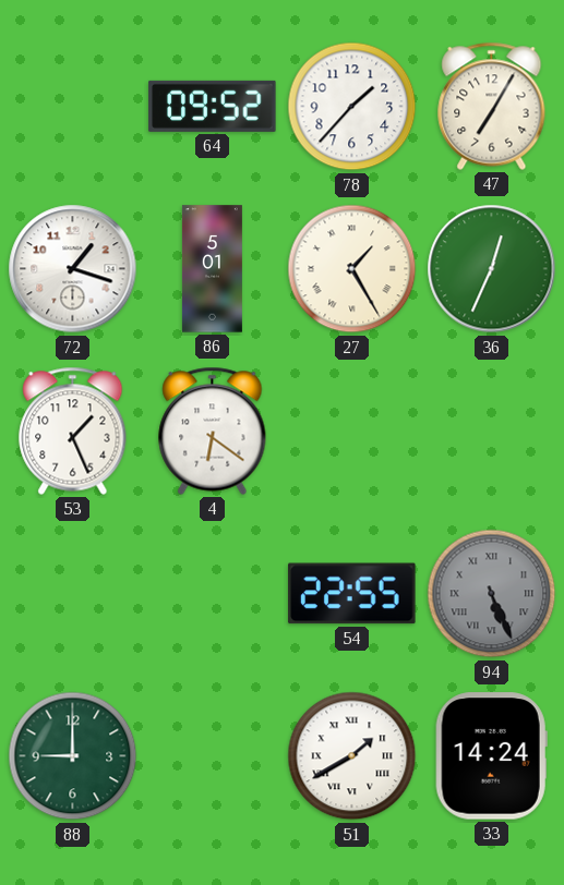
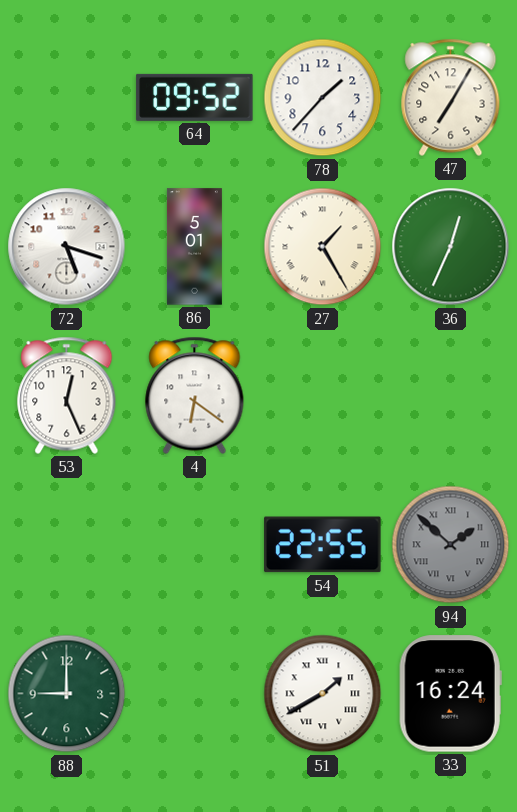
72: 1:18 -> 5:18
53: 1:26 -> 12:26
94: 5:26 -> 1:52
33: 14:24 -> 16:24
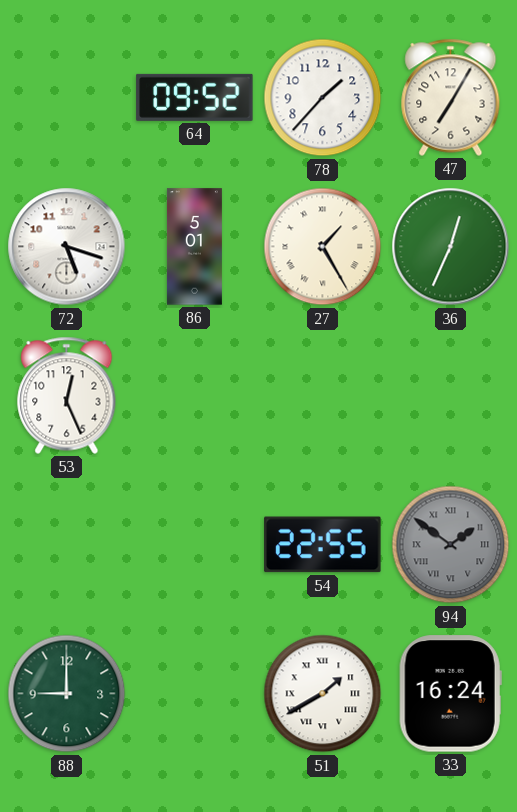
4: 6:21 -> none
94: 1:52 -> 1:51
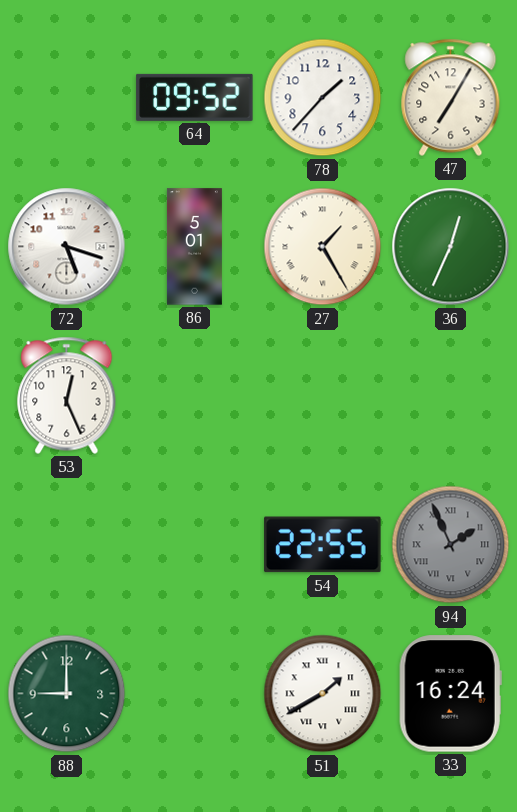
94: 1:51 -> 1:56
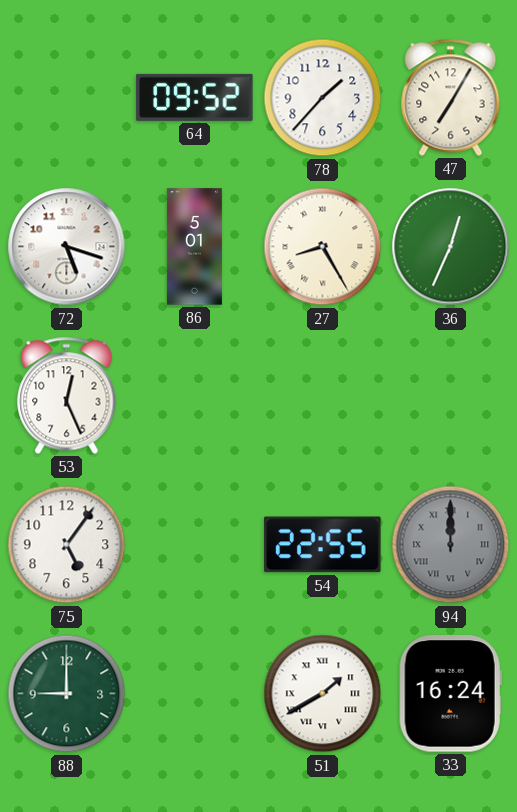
27: 1:25 -> 8:25
75: none -> 5:06
94: 1:56 -> 12:00
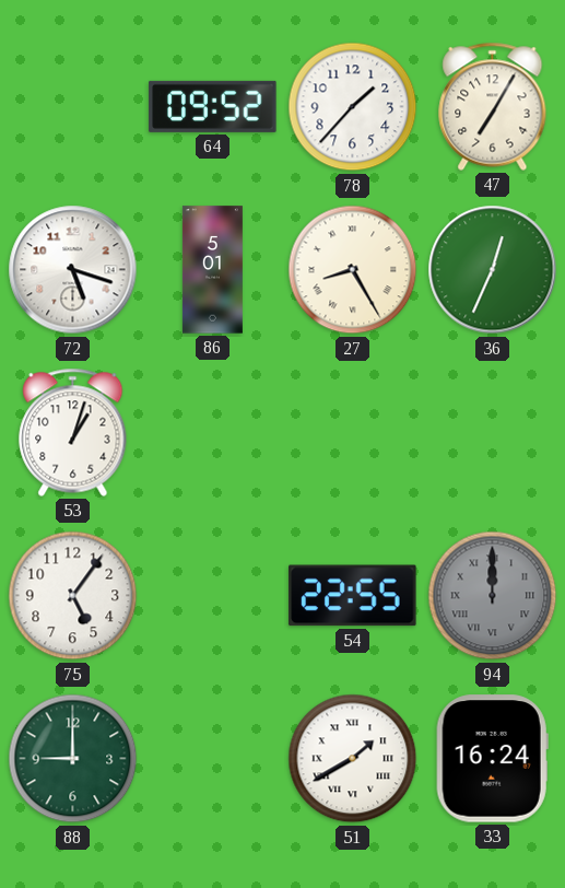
53: 12:26 -> 1:03
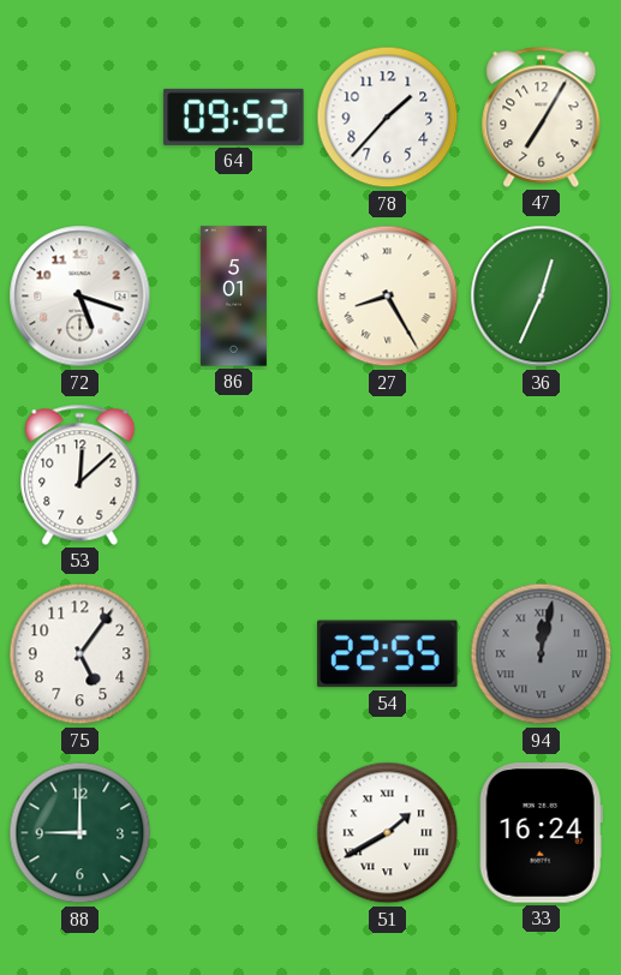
53: 1:03 -> 12:08
94: 12:00 -> 12:02
